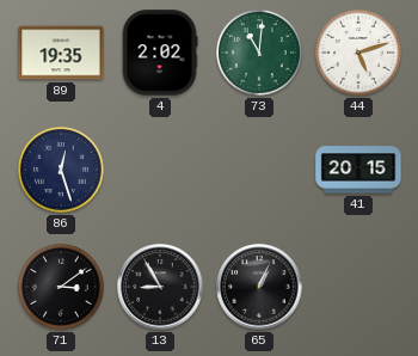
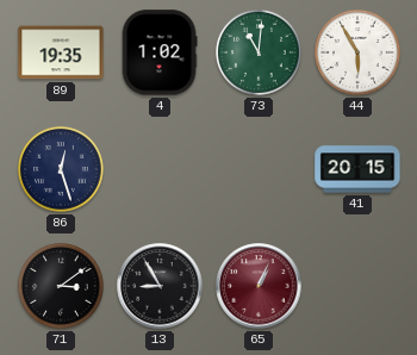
4: 2:02 -> 1:02
44: 5:12 -> 5:55
65 dial: black -> burgundy
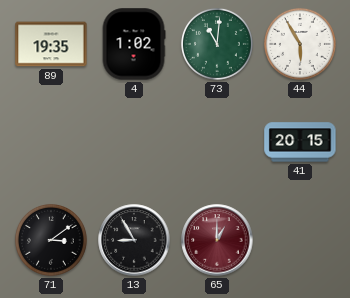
86: 12:27 -> none
65: 1:04 -> 1:00
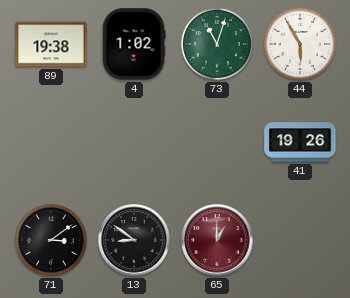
89: 19:35 -> 19:38
73: 11:01 -> 11:03
41: 20:15 -> 19:26
13: 8:55 -> 8:51
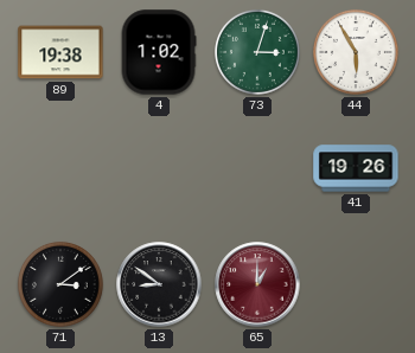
73: 11:03 -> 3:03
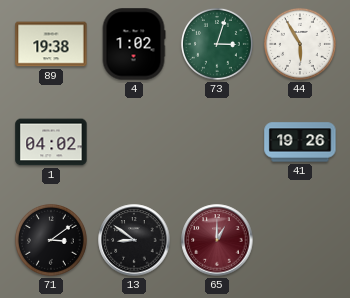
1: none -> 04:02
